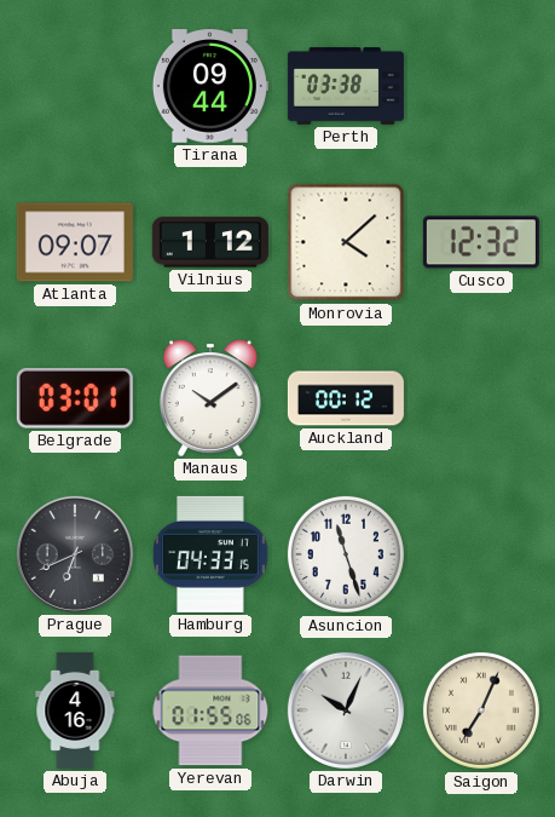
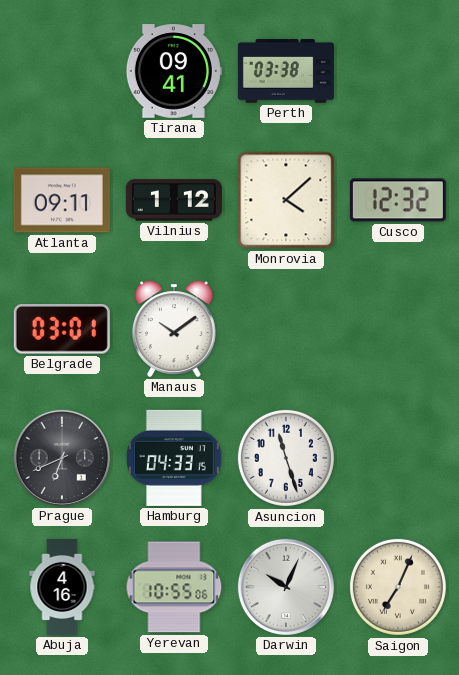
Tirana: 09:44 -> 09:41
Atlanta: 09:07 -> 09:11
Auckland: 00:12 -> none
Yerevan: 01:55 -> 10:55
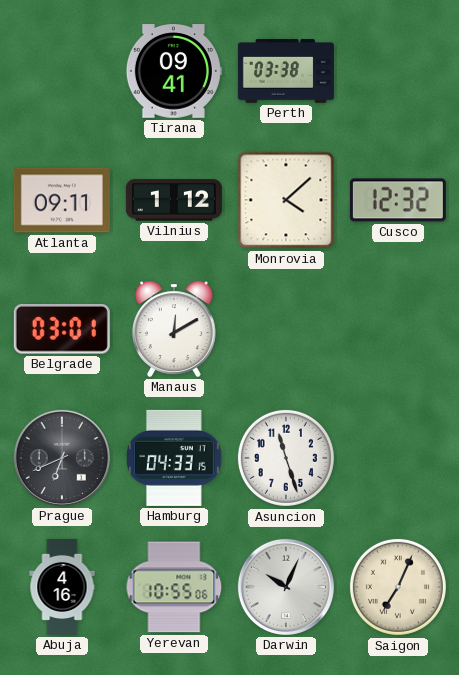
Manaus: 10:09 -> 12:10
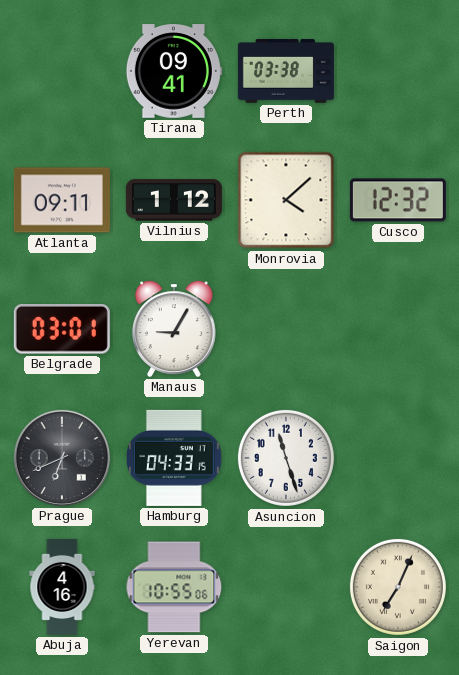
Manaus: 12:10 -> 9:05
Darwin: 10:04 -> none
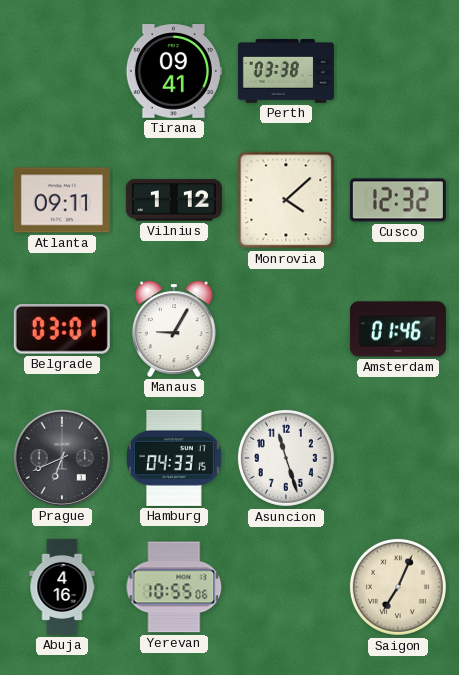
Amsterdam: none -> 01:46
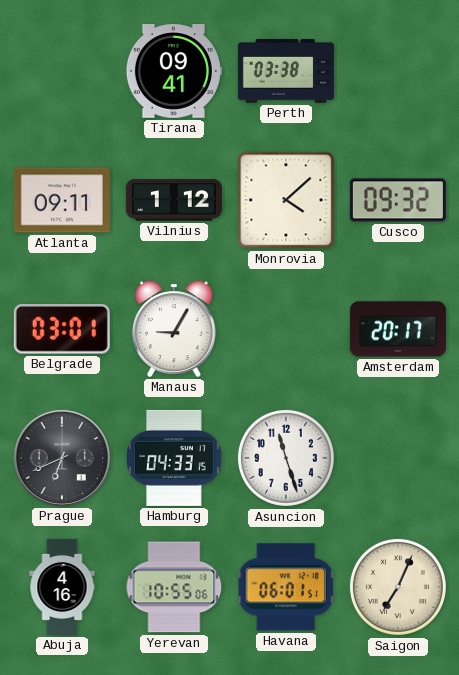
Cusco: 12:32 -> 09:32
Amsterdam: 01:46 -> 20:17
Havana: none -> 06:01
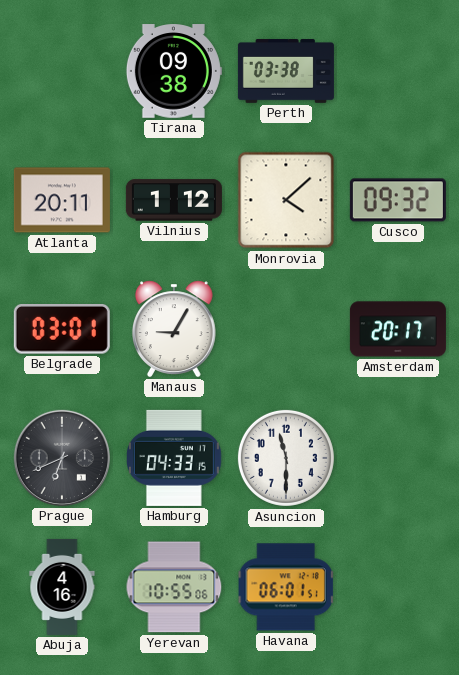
Tirana: 09:41 -> 09:38
Atlanta: 09:11 -> 20:11
Asuncion: 11:27 -> 11:30
Saigon: 7:04 -> none
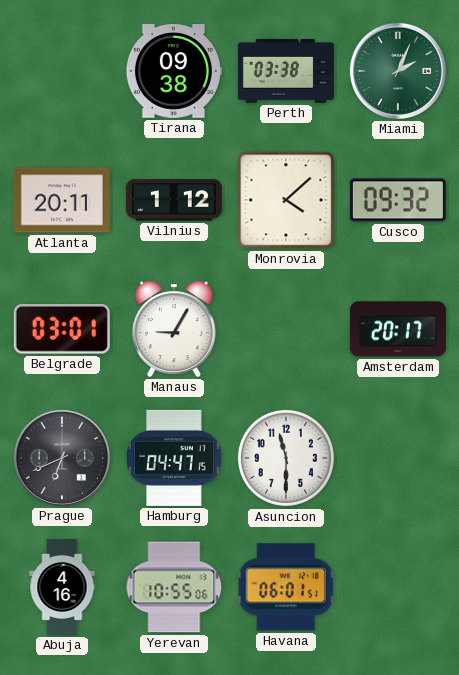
Miami: none -> 2:04
Hamburg: 04:33 -> 04:47
